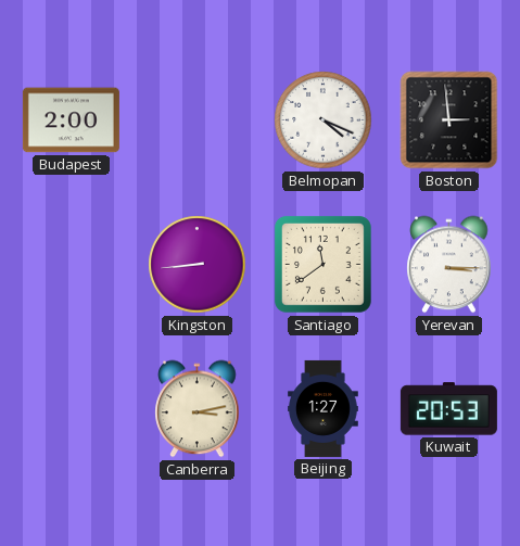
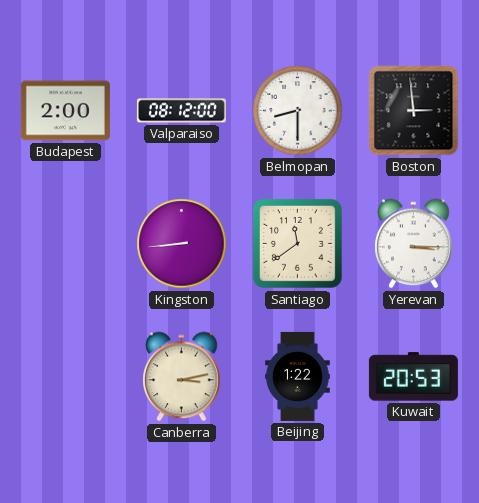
Valparaiso: none -> 08:12
Belmopan: 4:19 -> 8:30
Beijing: 1:27 -> 1:22
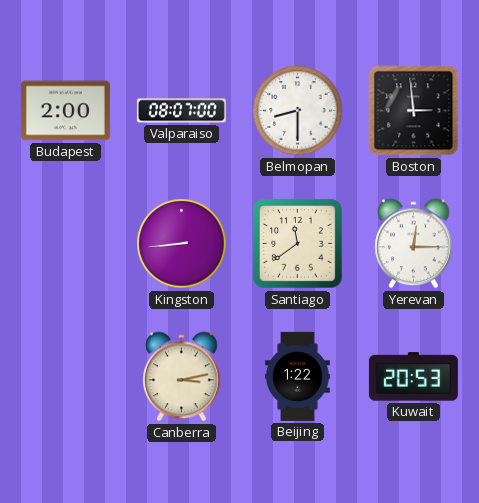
Valparaiso: 08:12 -> 08:07
Yerevan: 3:15 -> 12:15
